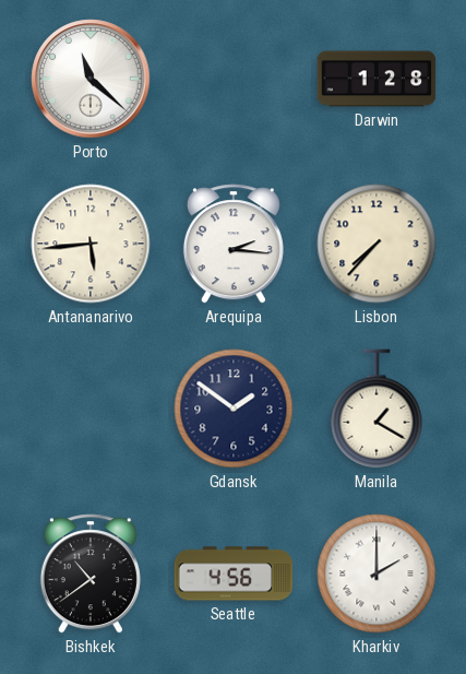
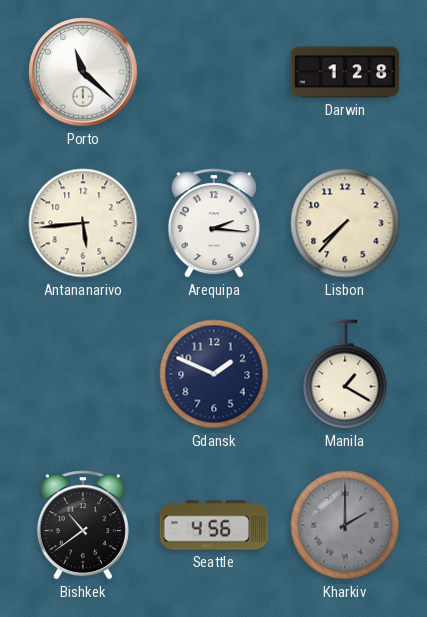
Gdansk: 1:51 -> 1:49
Kharkiv dial: white -> grey
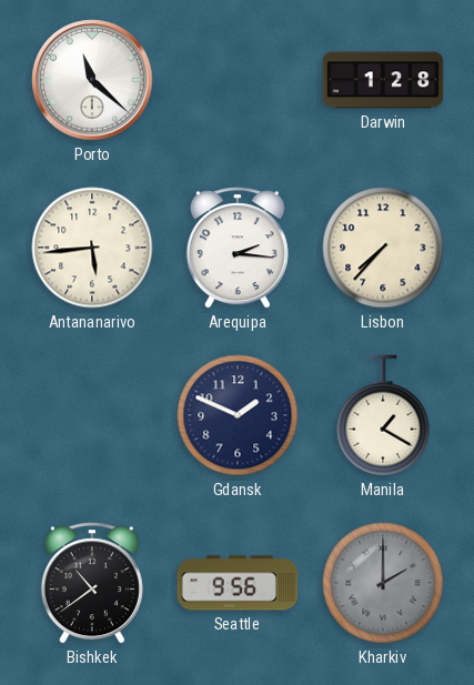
Seattle: 4:56 -> 9:56
